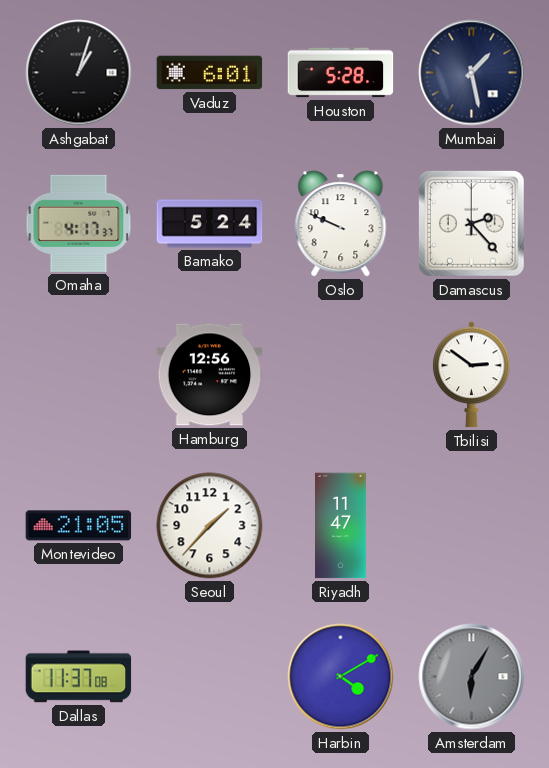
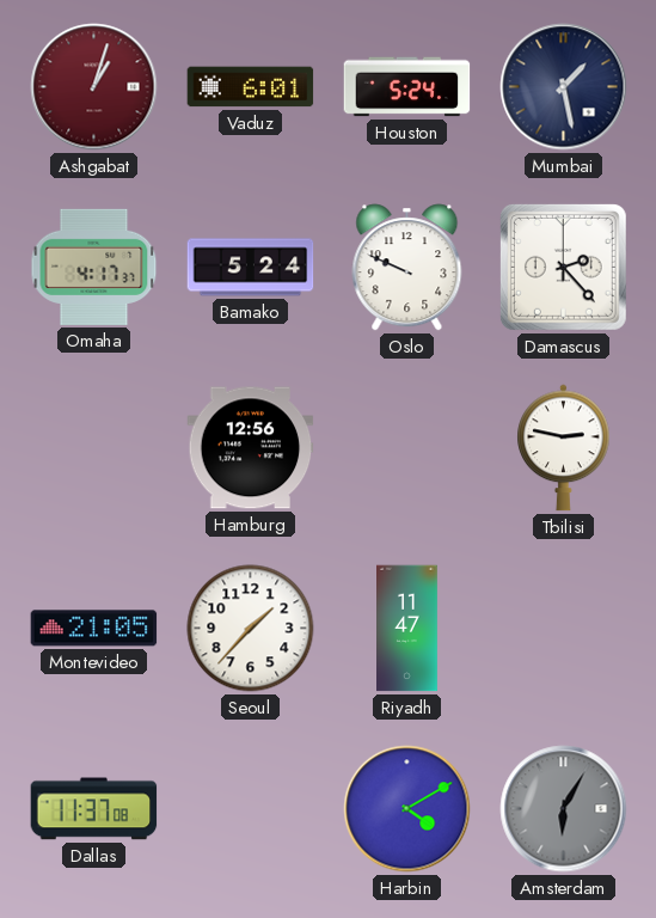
Ashgabat dial: black -> burgundy
Houston: 5:28 -> 5:24
Tbilisi: 2:51 -> 2:47
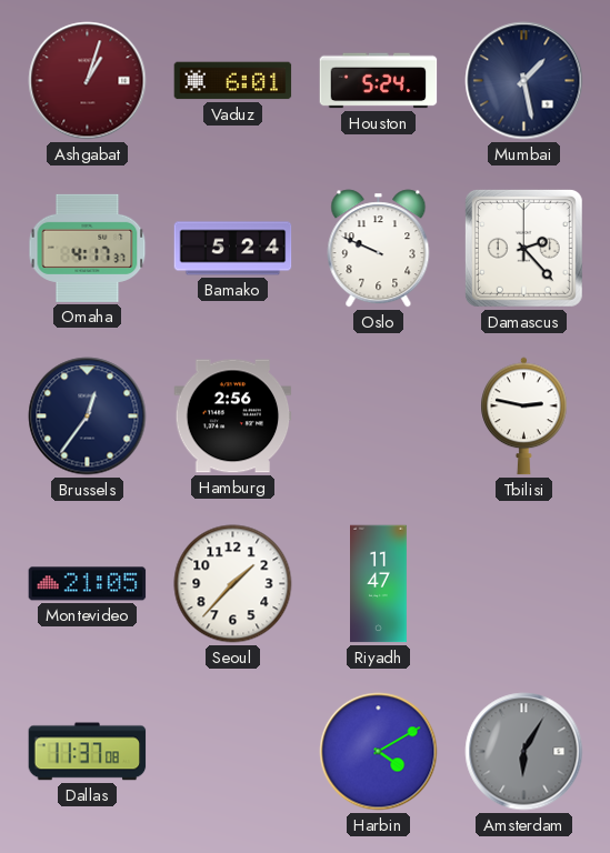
Brussels: none -> 12:36
Hamburg: 12:56 -> 2:56
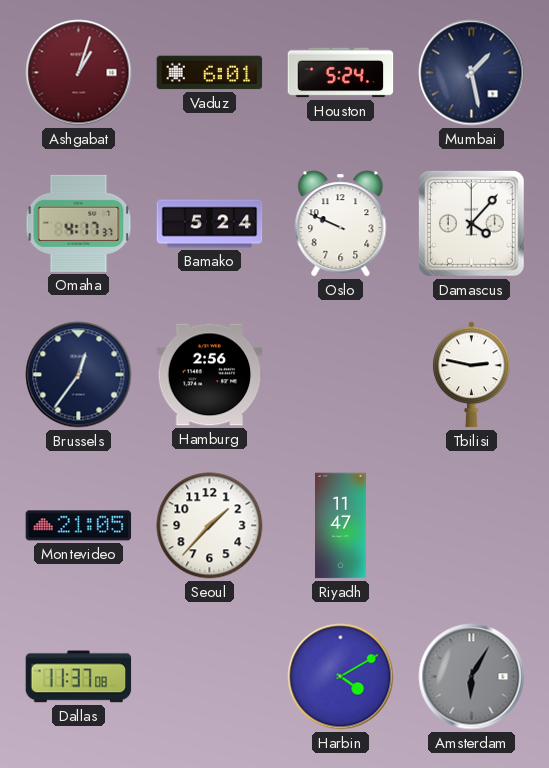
Damascus: 2:23 -> 4:07
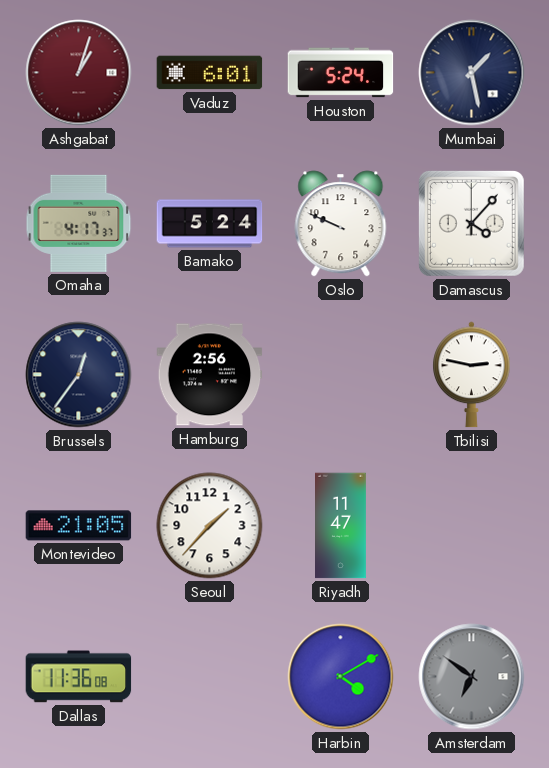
Dallas: 11:37 -> 11:36
Amsterdam: 6:05 -> 6:51
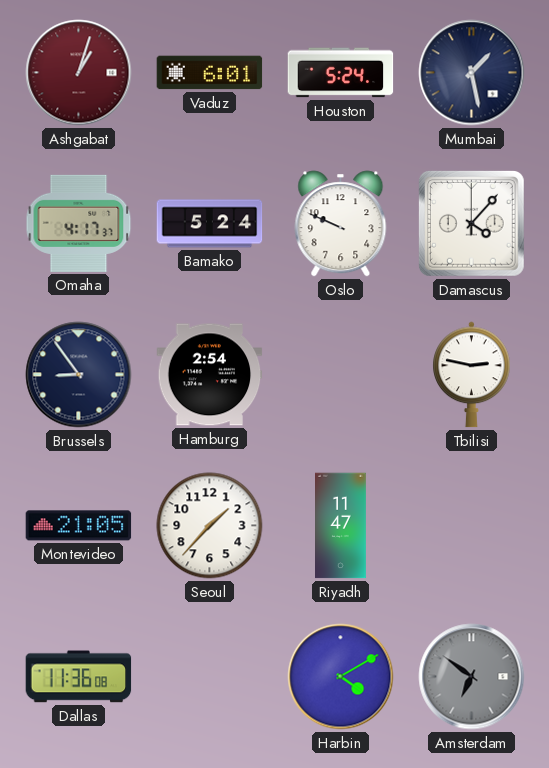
Brussels: 12:36 -> 8:54
Hamburg: 2:56 -> 2:54
